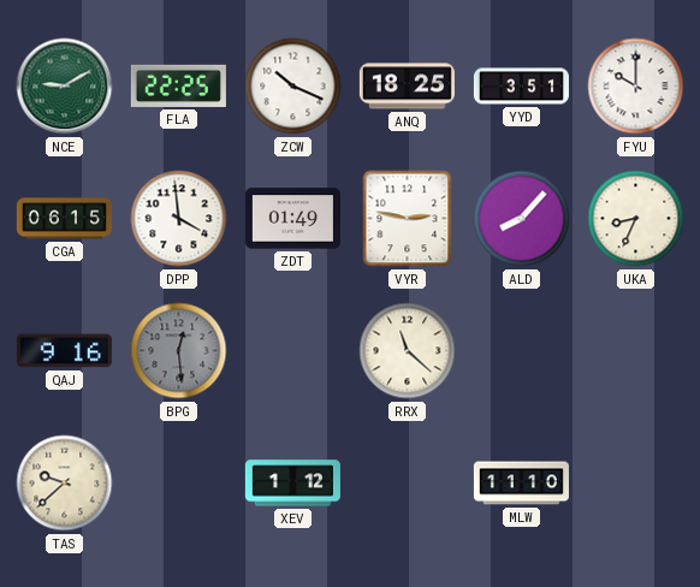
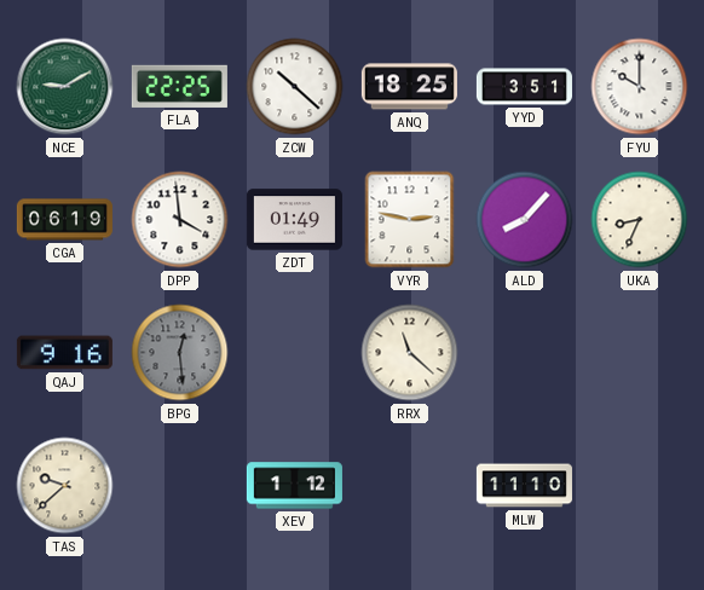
ZCW: 10:19 -> 10:22
CGA: 06:15 -> 06:19
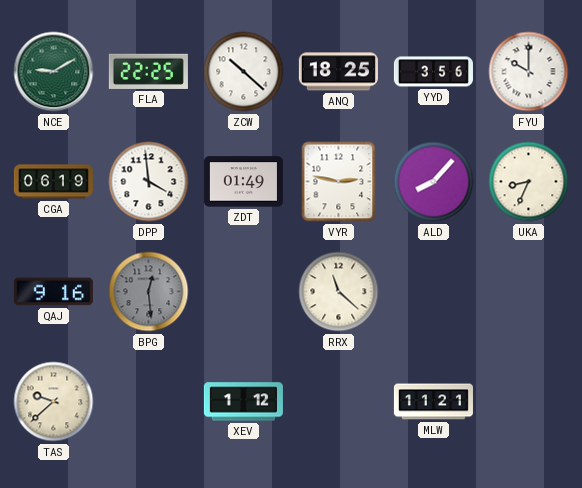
YYD: 3:51 -> 3:56
MLW: 11:10 -> 11:21
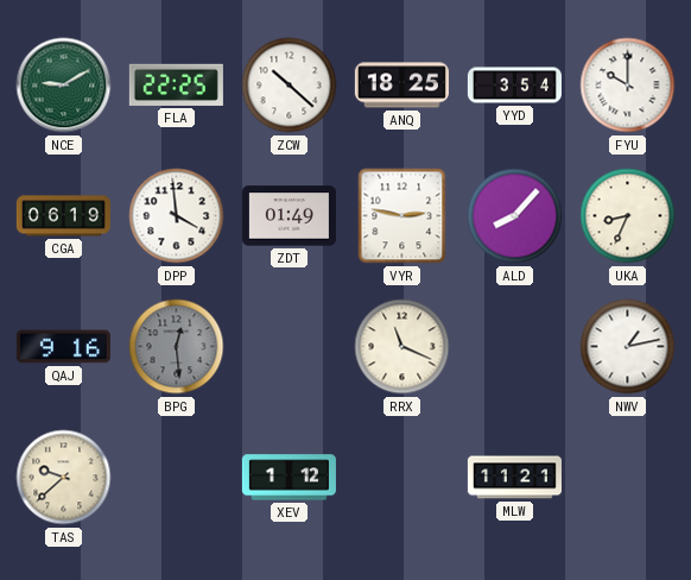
YYD: 3:56 -> 3:54
RRX: 11:22 -> 11:19
NWV: none -> 1:13
